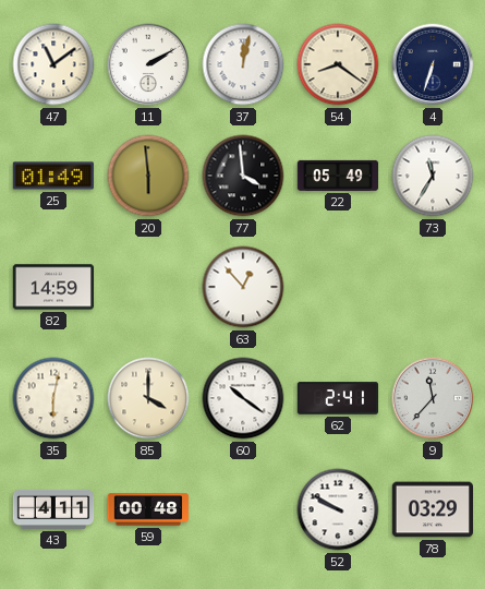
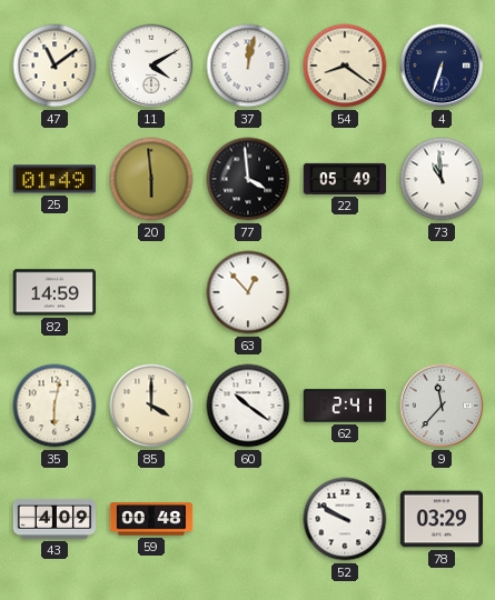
11: 2:10 -> 4:10
73: 11:35 -> 10:59
43: 4:11 -> 4:09
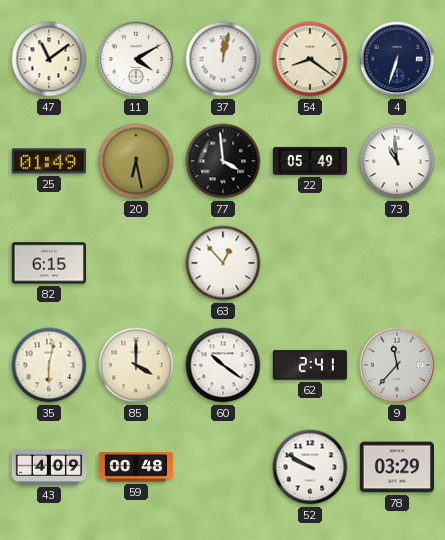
20: 5:59 -> 6:28
82: 14:59 -> 6:15
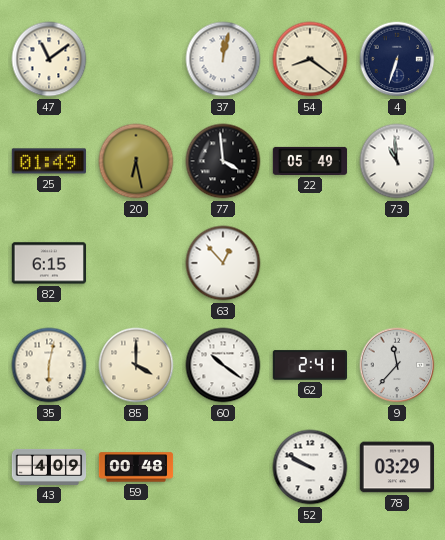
11: 4:10 -> none
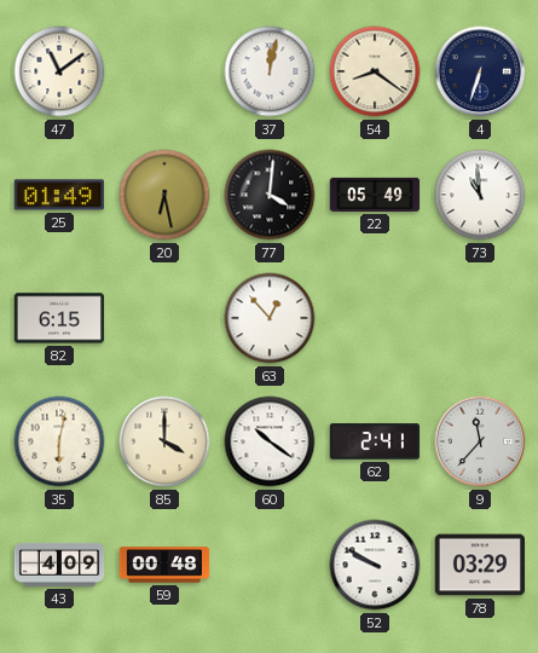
77: 3:59 -> 4:01
